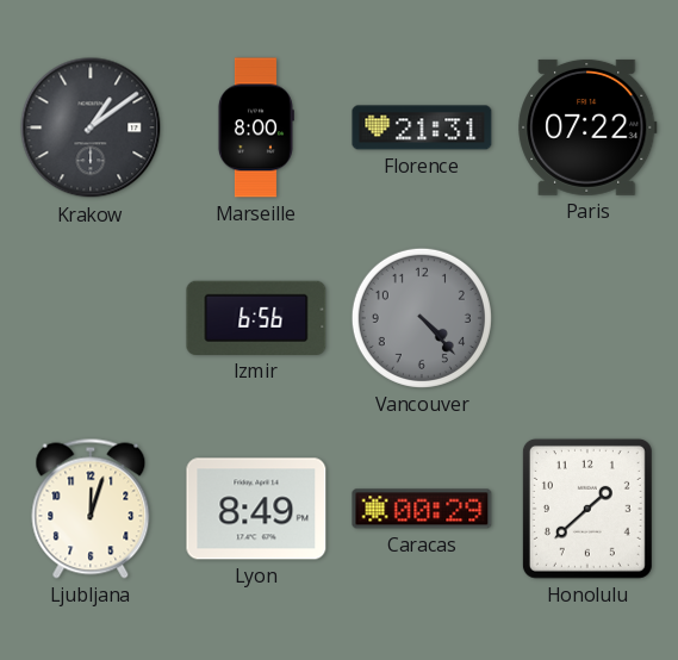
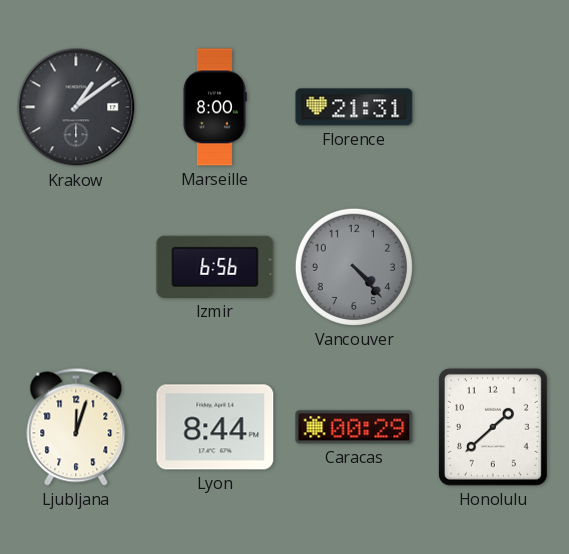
Paris: 07:22 -> none
Lyon: 8:49 -> 8:44
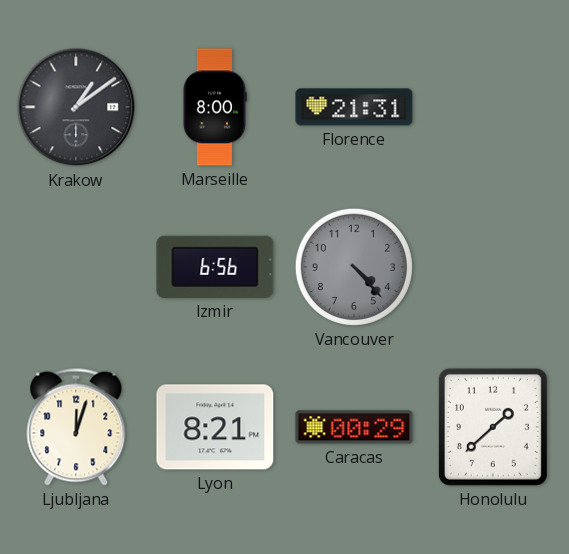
Lyon: 8:44 -> 8:21
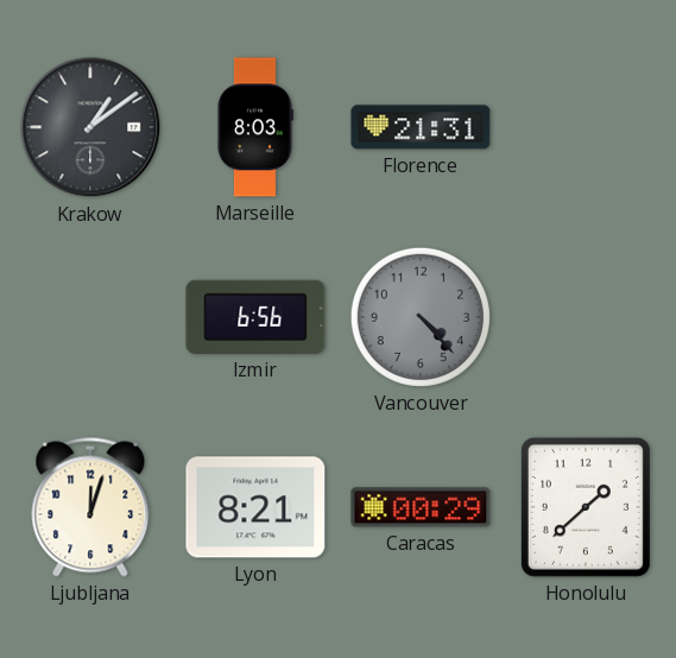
Marseille: 8:00 -> 8:03
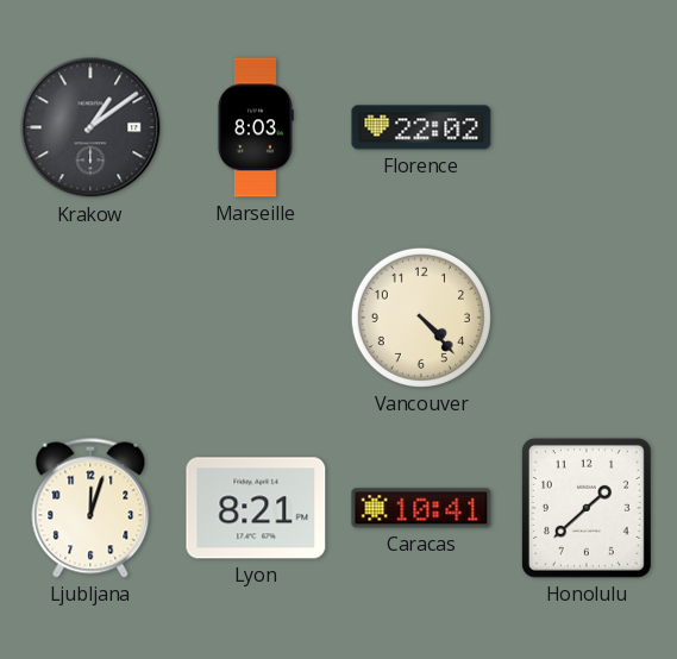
Florence: 21:31 -> 22:02
Izmir: 6:56 -> none
Vancouver dial: grey -> cream
Caracas: 00:29 -> 10:41
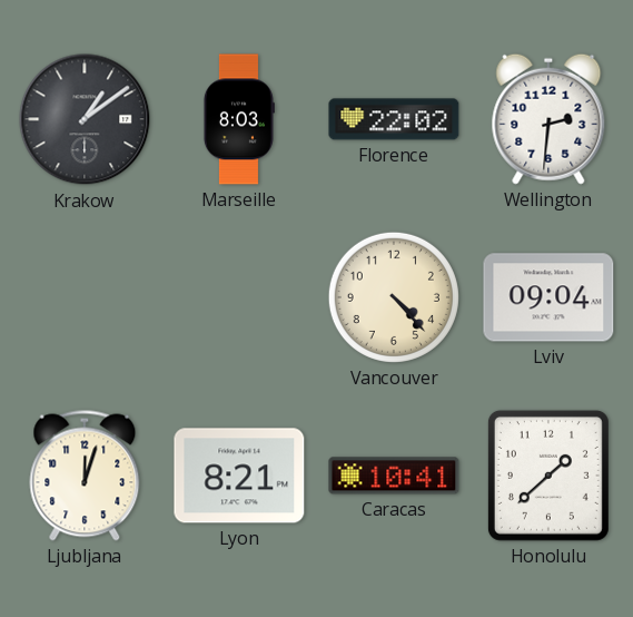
Wellington: none -> 2:31
Lviv: none -> 09:04
